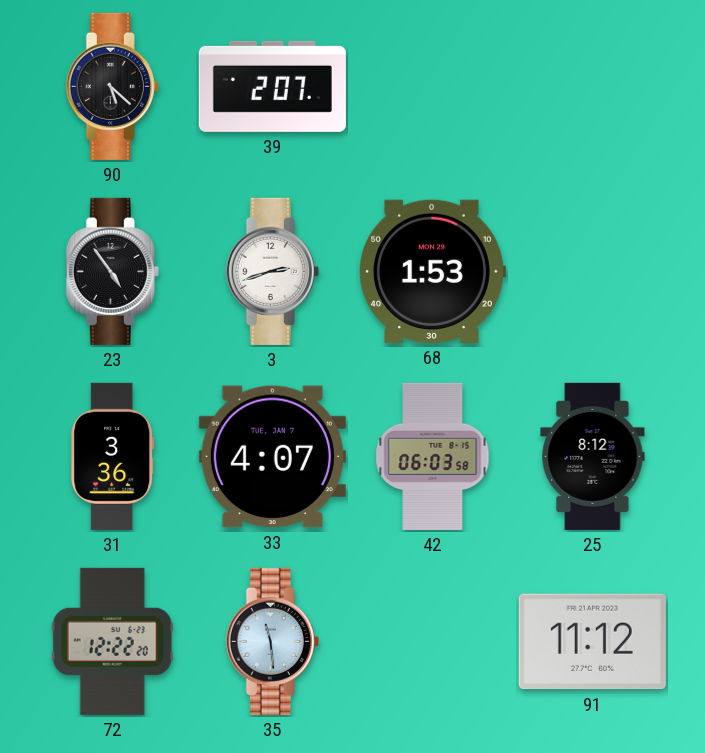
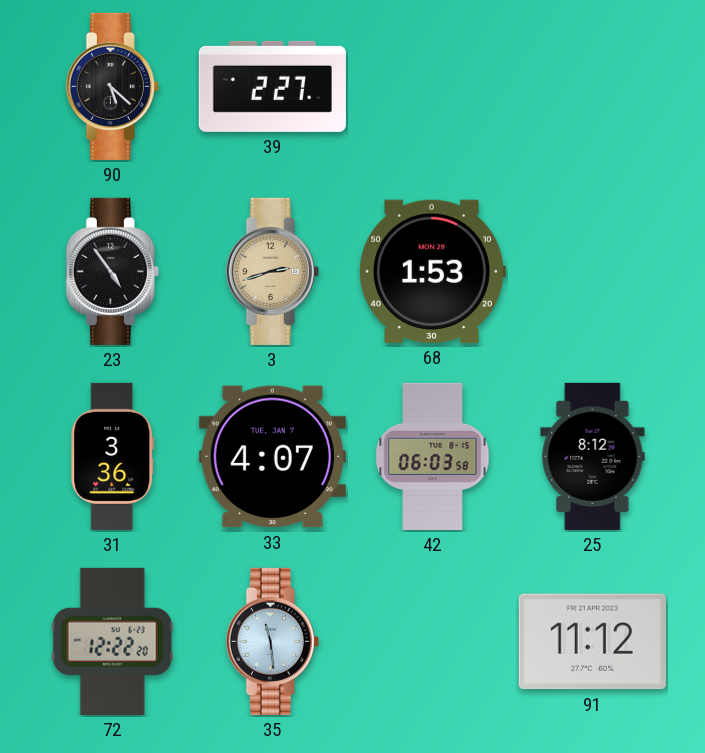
39: 2:07 -> 2:27
3 dial: white -> champagne
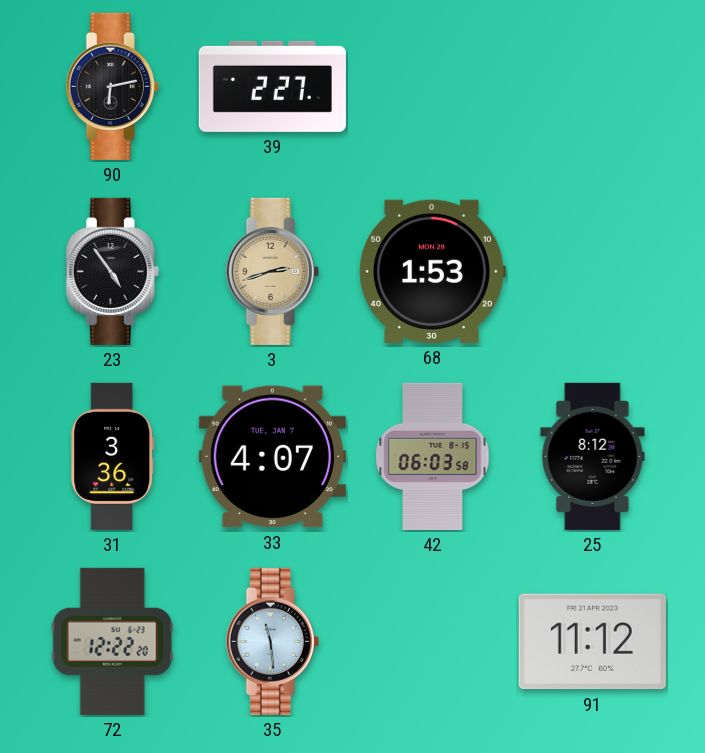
90: 5:22 -> 6:13
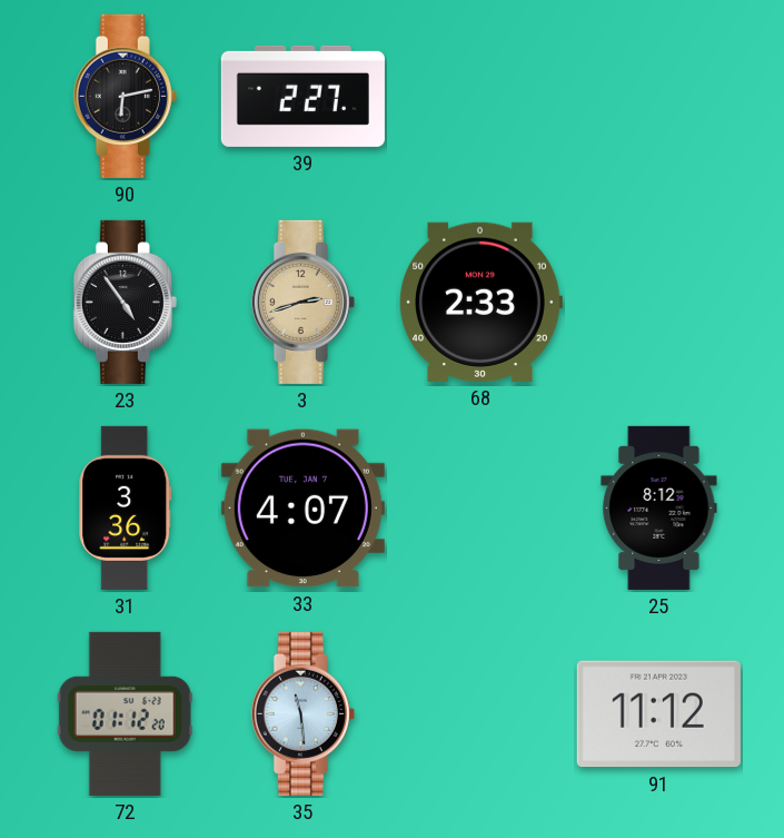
68: 1:53 -> 2:33
42: 06:03 -> none
72: 12:22 -> 01:12
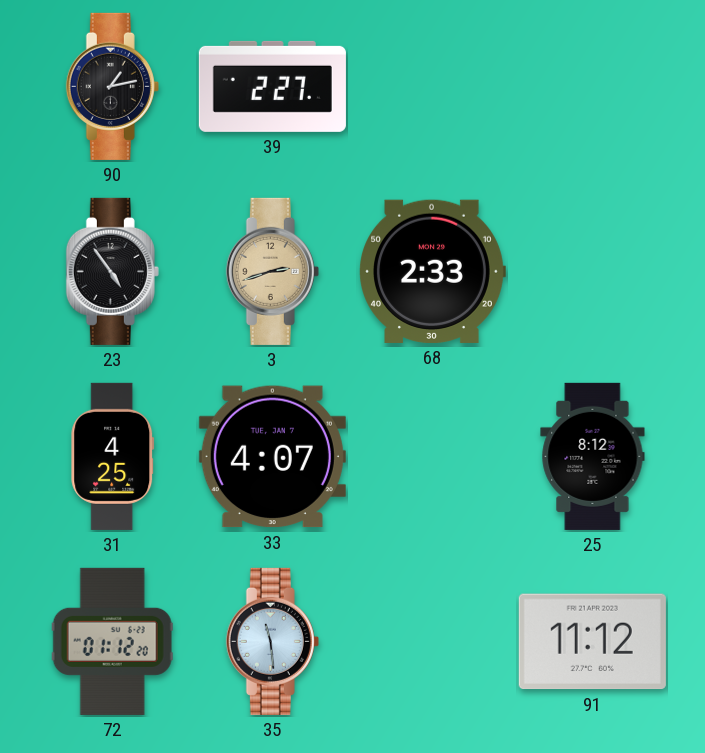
90: 6:13 -> 1:13
31: 3:36 -> 4:25
